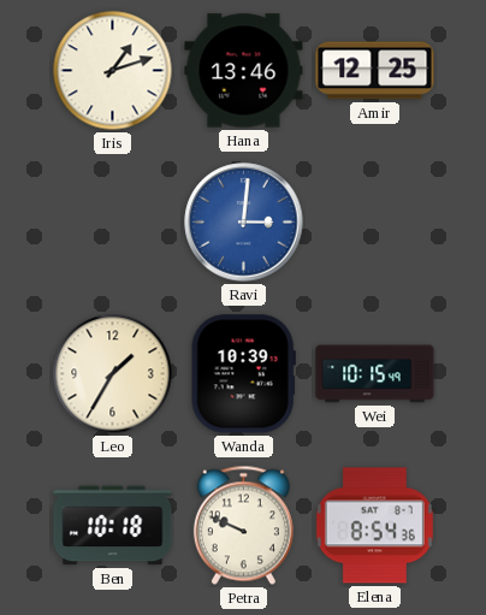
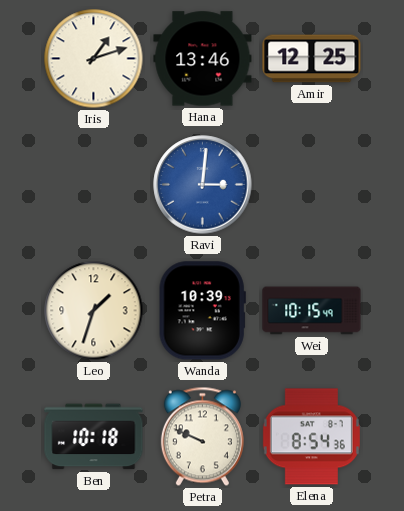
Leo: 1:35 -> 1:33
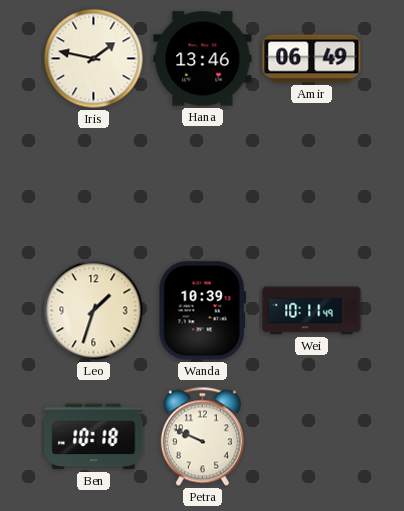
Iris: 1:12 -> 1:47
Amir: 12:25 -> 06:49
Ravi: 3:01 -> none
Wei: 10:15 -> 10:11
Elena: 8:54 -> none
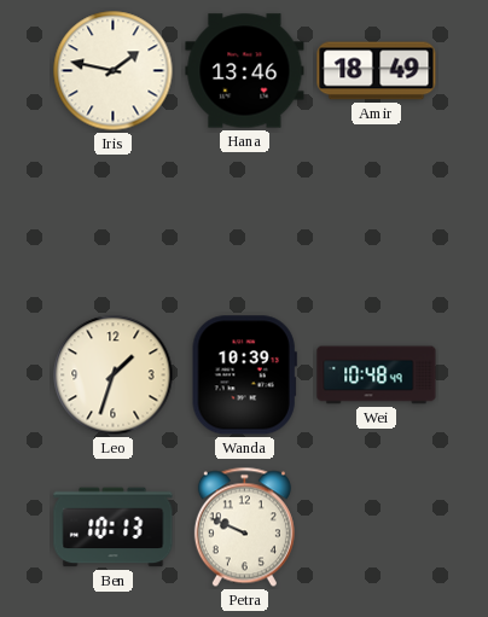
Amir: 06:49 -> 18:49
Wei: 10:11 -> 10:48
Ben: 10:18 -> 10:13
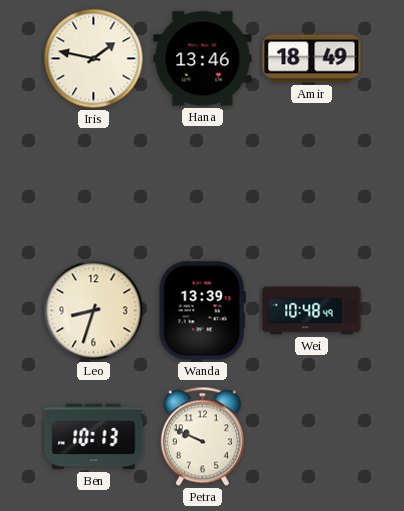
Leo: 1:33 -> 8:33
Wanda: 10:39 -> 13:39
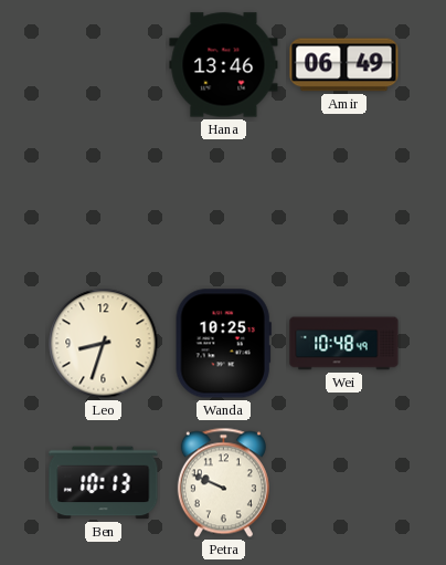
Iris: 1:47 -> none
Amir: 18:49 -> 06:49
Wanda: 13:39 -> 10:25
